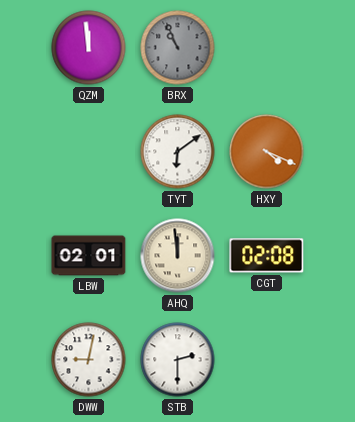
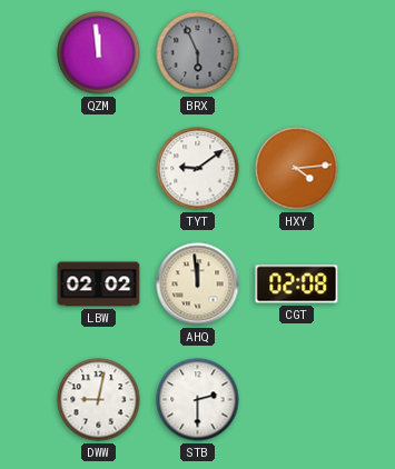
BRX: 10:56 -> 5:56
TYT: 6:09 -> 9:09
HXY: 4:19 -> 4:14
LBW: 02:01 -> 02:02
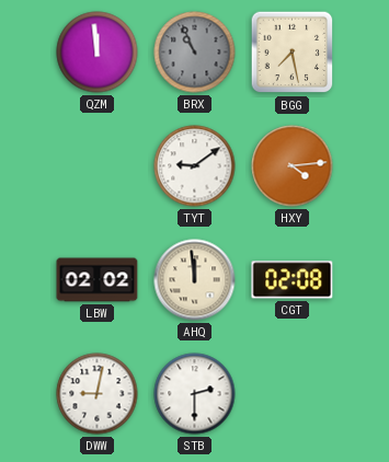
BRX: 5:56 -> 10:56
BGG: none -> 7:28
